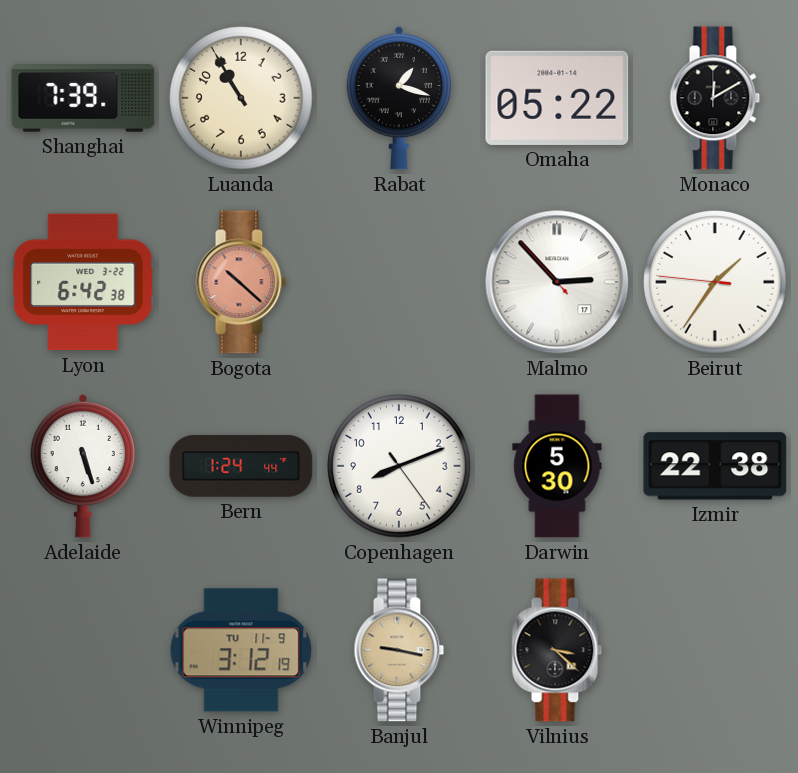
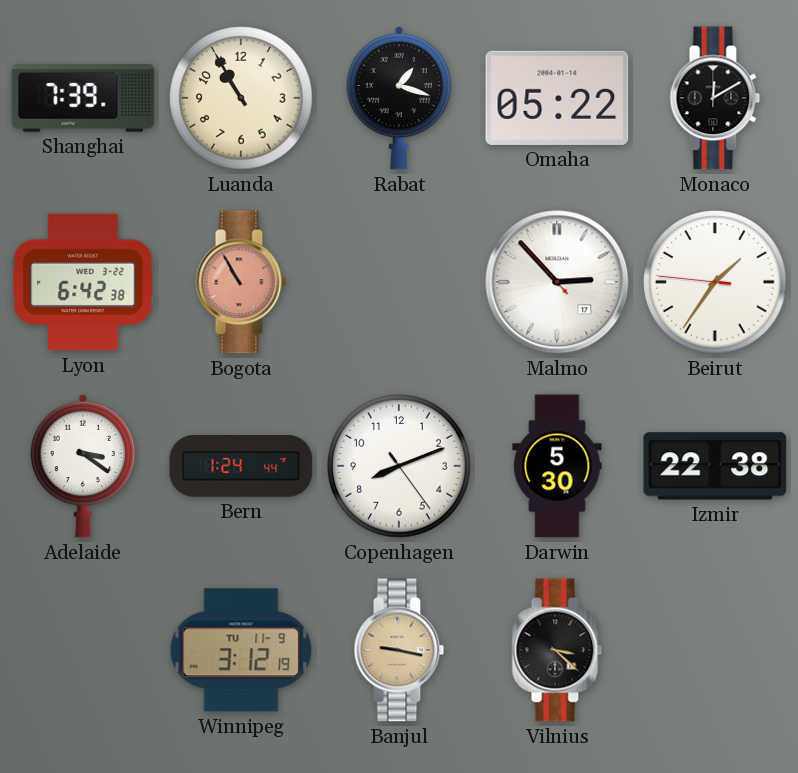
Bogota: 10:22 -> 10:55
Adelaide: 5:27 -> 3:21
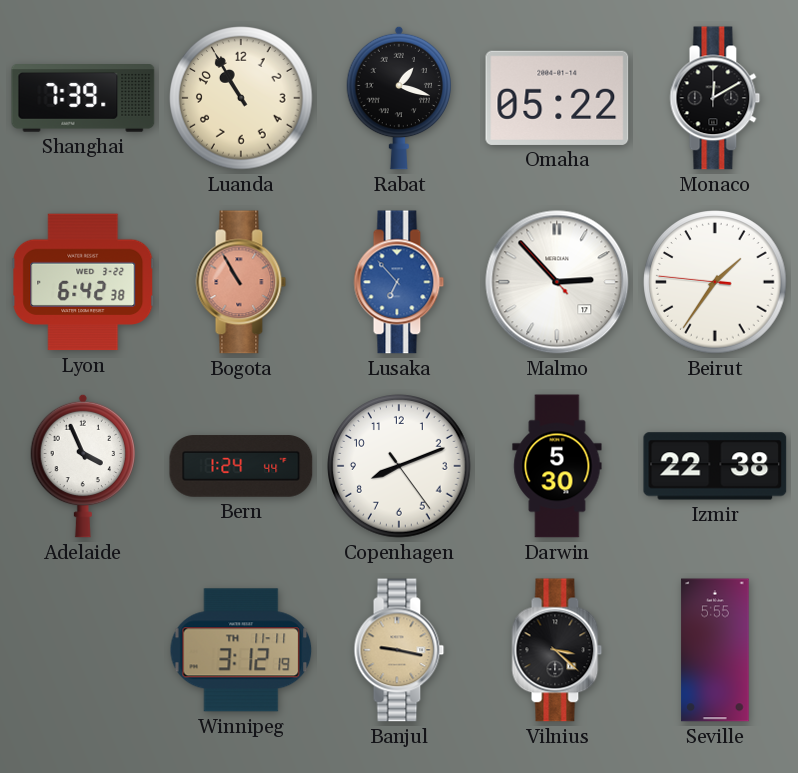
Lusaka: none -> 6:53
Adelaide: 3:21 -> 3:56
Winnipeg date: TU 11-9 -> TH 11-11
Seville: none -> 5:55
